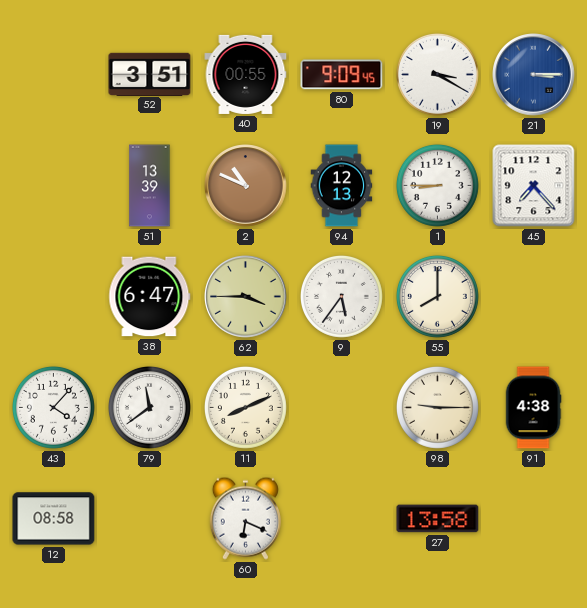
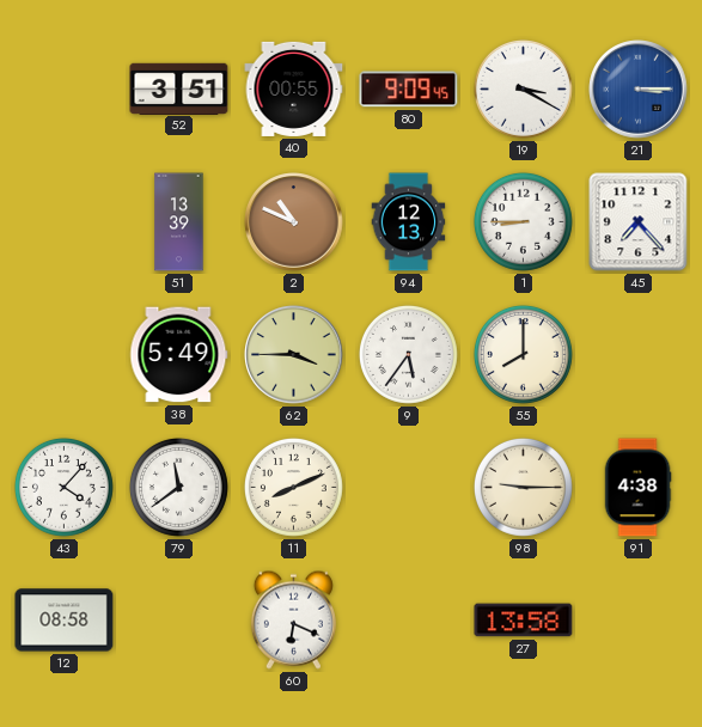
38: 6:47 -> 5:49
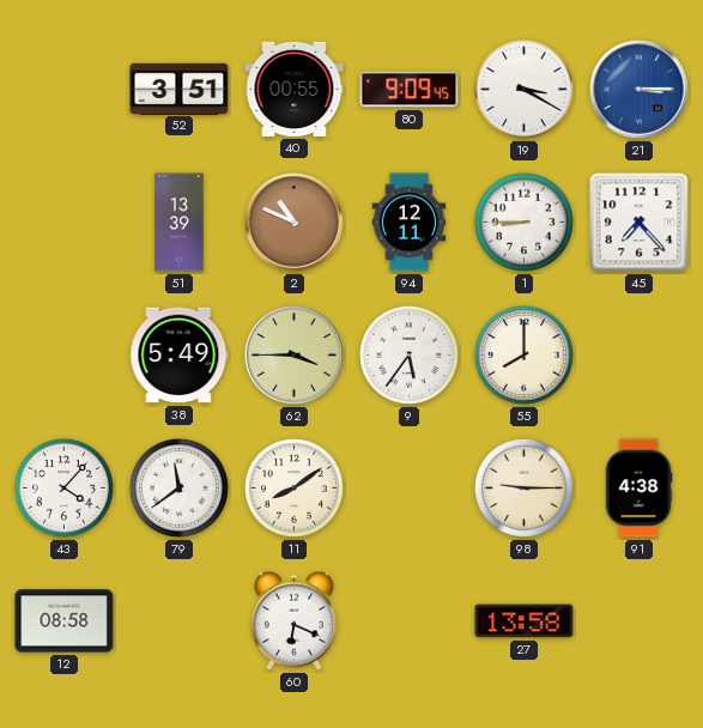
94: 12:13 -> 12:11
11: 8:11 -> 8:09
